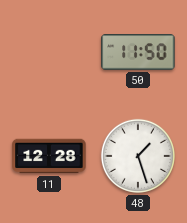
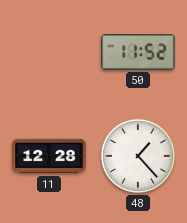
50: 11:50 -> 11:52
48: 1:27 -> 1:23
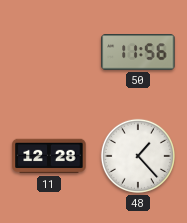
50: 11:52 -> 11:56
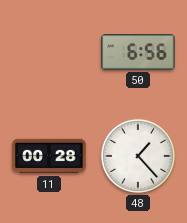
50: 11:56 -> 6:56
11: 12:28 -> 00:28
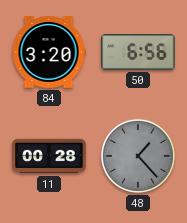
84: none -> 3:20
48 dial: white -> grey
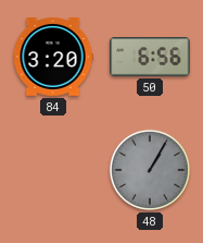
11: 00:28 -> none
48: 1:23 -> 1:05
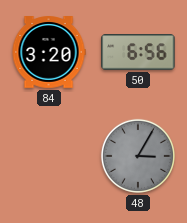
48: 1:05 -> 3:05
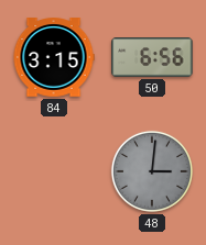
84: 3:20 -> 3:15
48: 3:05 -> 3:01
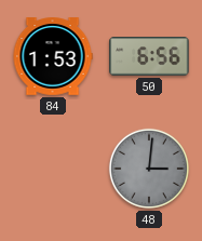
84: 3:15 -> 1:53
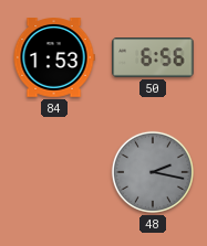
48: 3:01 -> 2:17
